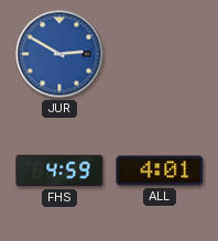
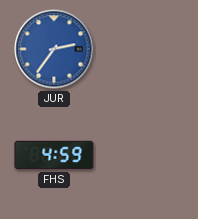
JUR: 2:50 -> 2:36
ALL: 4:01 -> none
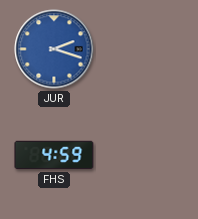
JUR: 2:36 -> 2:18
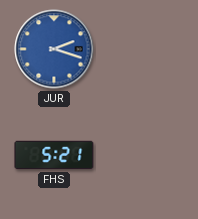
FHS: 4:59 -> 5:21
